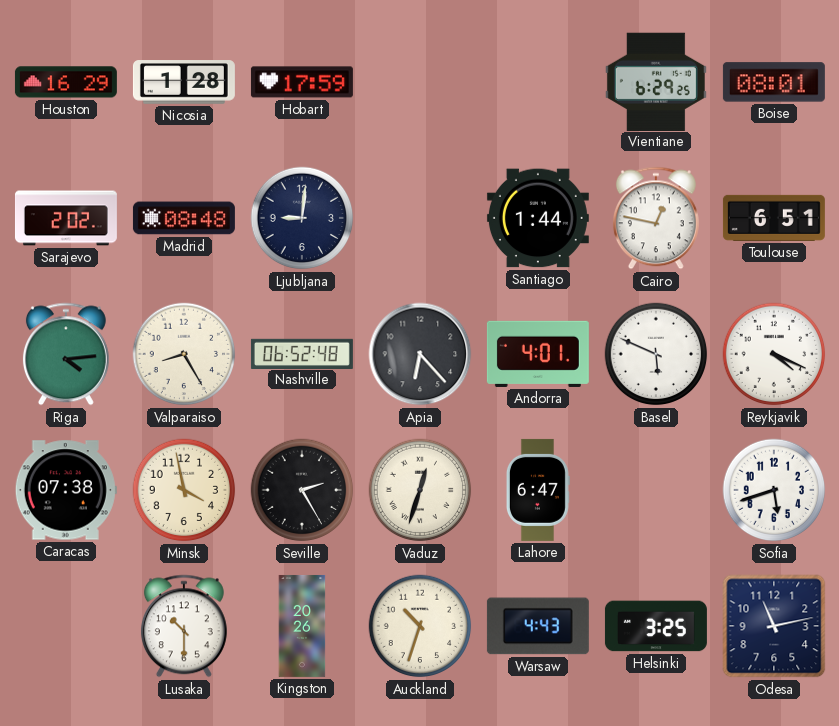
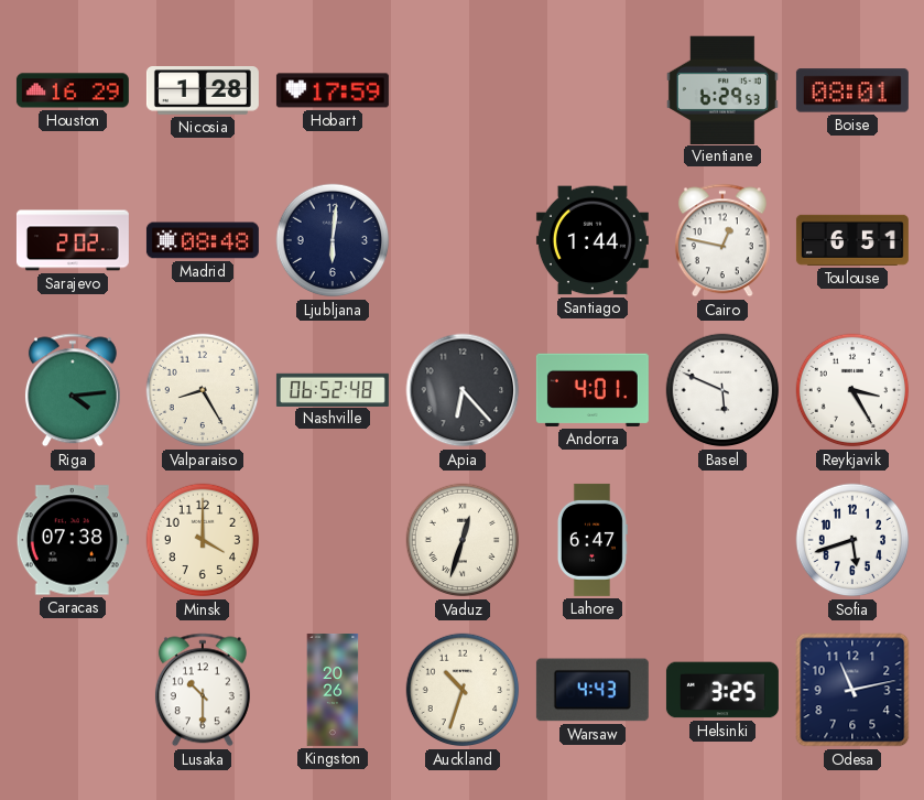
Vientiane: 6:29:25 -> 6:29:53
Ljubljana: 9:01 -> 6:01
Reykjavik: 4:19 -> 3:25
Minsk: 3:58 -> 4:00
Seville: 2:25 -> none
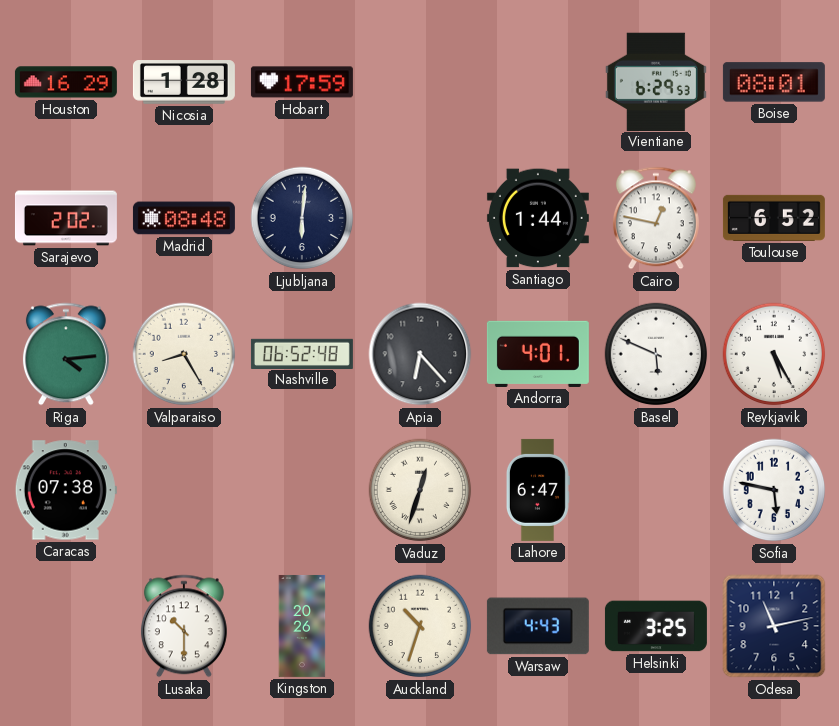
Toulouse: 6:51 -> 6:52
Reykjavik: 3:25 -> 5:25
Minsk: 4:00 -> none
Sofia: 5:42 -> 5:47
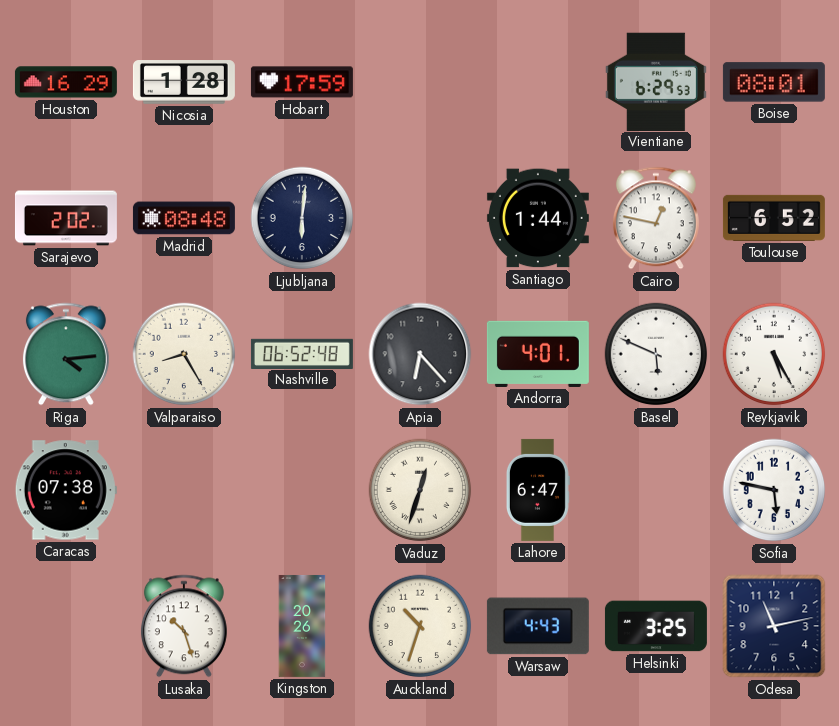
Lusaka: 10:30 -> 10:27
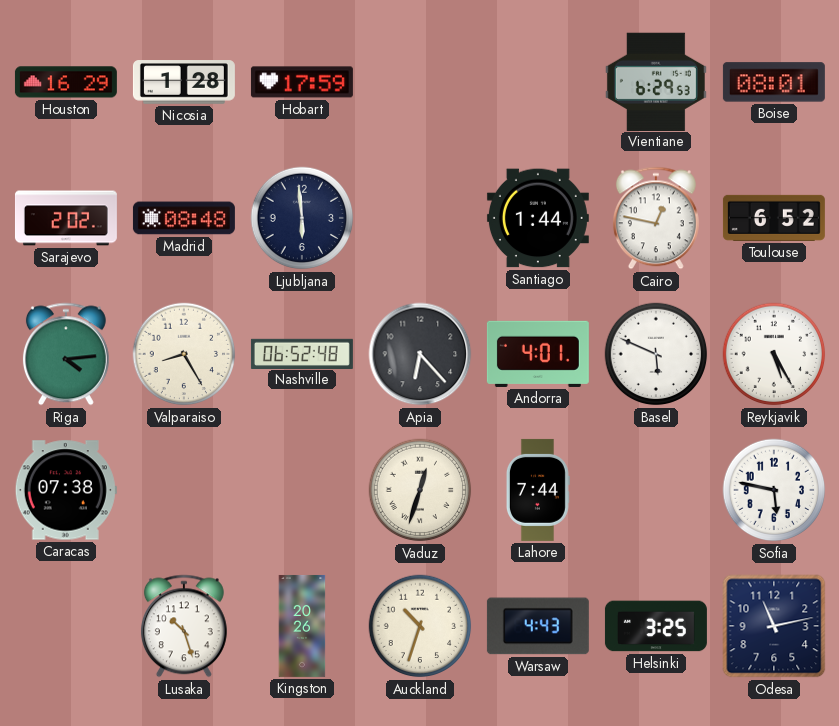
Ljubljana: 6:01 -> 5:59
Lahore: 6:47 -> 7:44
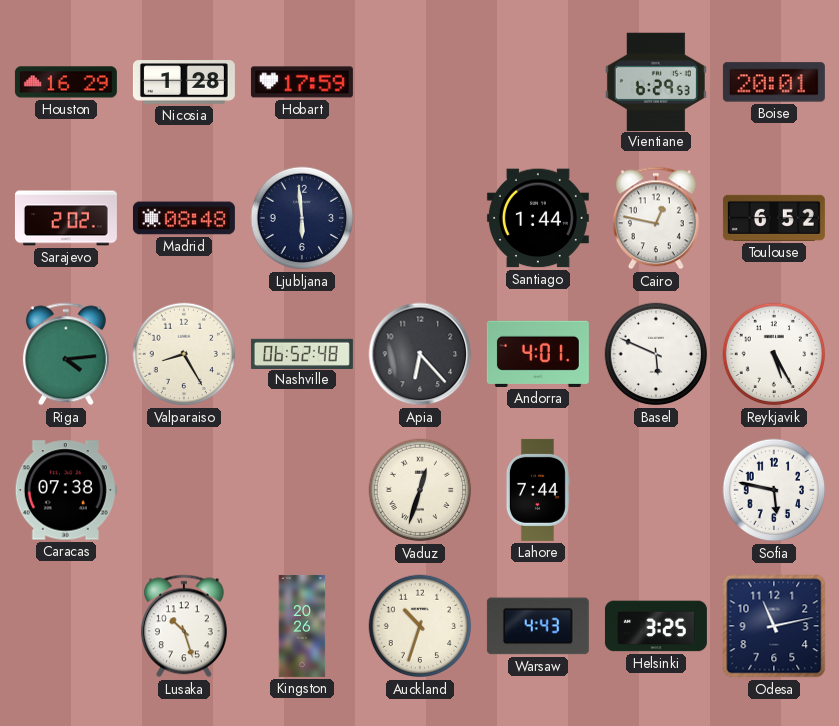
Boise: 08:01 -> 20:01
